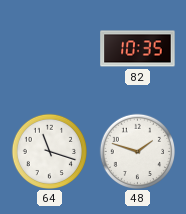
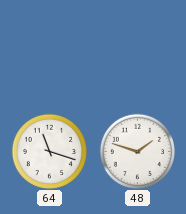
82: 10:35 -> none
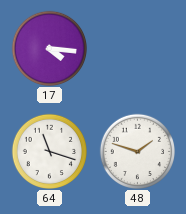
17: none -> 4:16
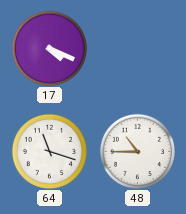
17: 4:16 -> 4:19
48: 1:48 -> 10:45
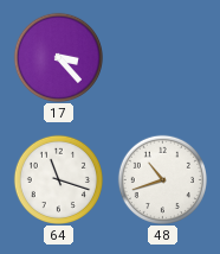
17: 4:19 -> 3:23
48: 10:45 -> 10:42
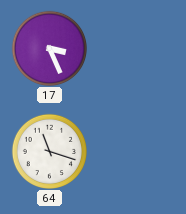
17: 3:23 -> 3:26
48: 10:42 -> none
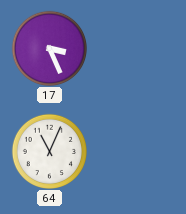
64: 11:18 -> 11:04
